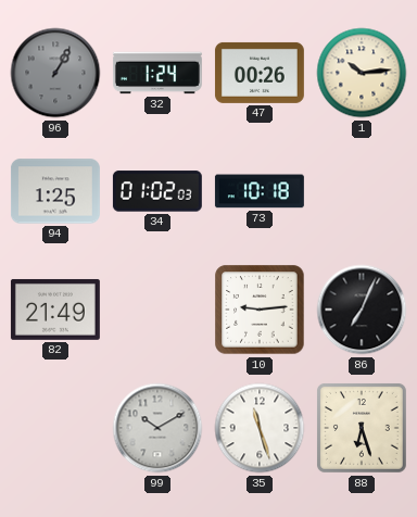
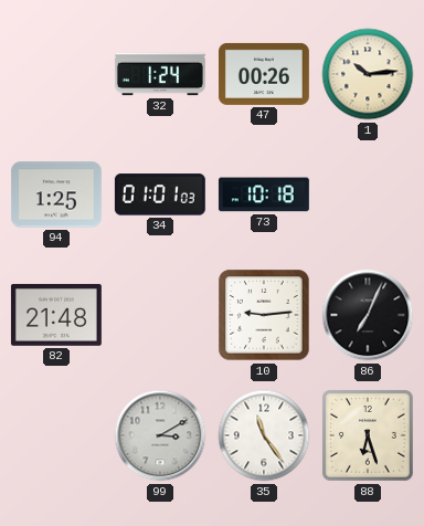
96: 1:05 -> none
34: 01:02 -> 01:01
82: 21:49 -> 21:48
99: 10:10 -> 3:10
35: 11:27 -> 11:24
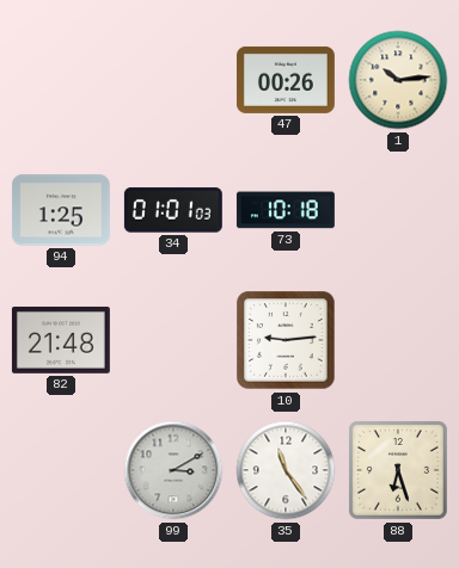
32: 1:24 -> none
86: 7:04 -> none
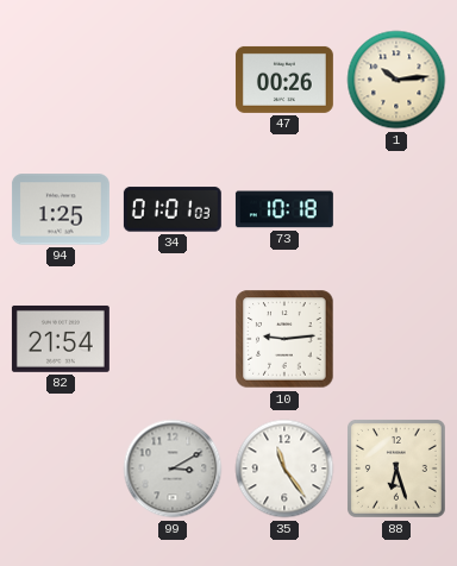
82: 21:48 -> 21:54
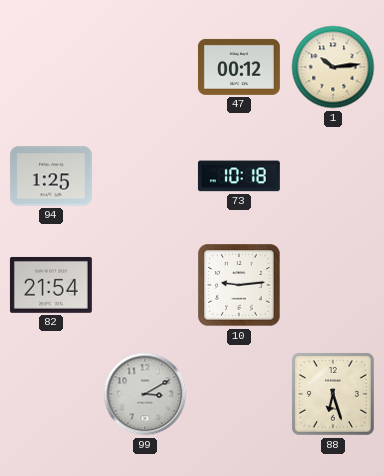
47: 00:26 -> 00:12
34: 01:01 -> none
35: 11:24 -> none
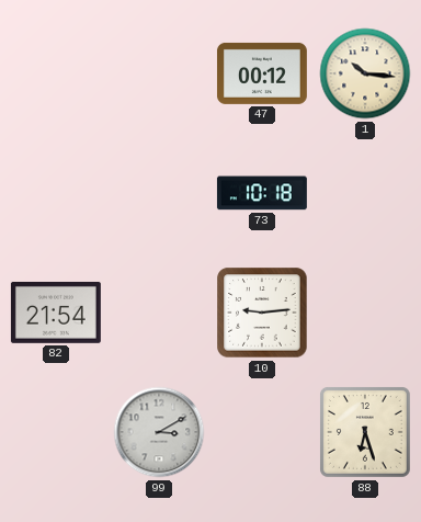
1: 10:14 -> 10:16
94: 1:25 -> none
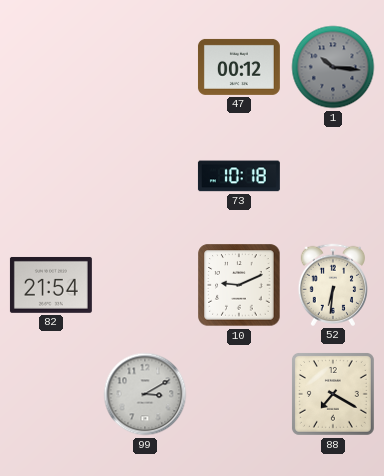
1 dial: cream -> grey
10: 9:14 -> 9:11
52: none -> 6:31
88: 6:27 -> 7:20
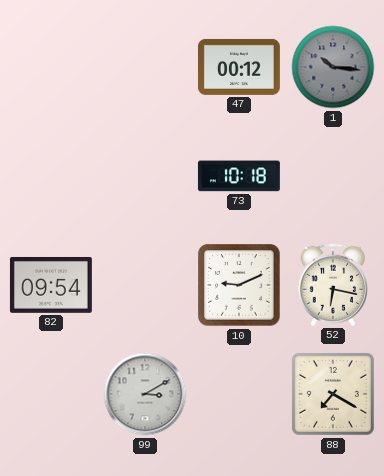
82: 21:54 -> 09:54
52: 6:31 -> 6:17
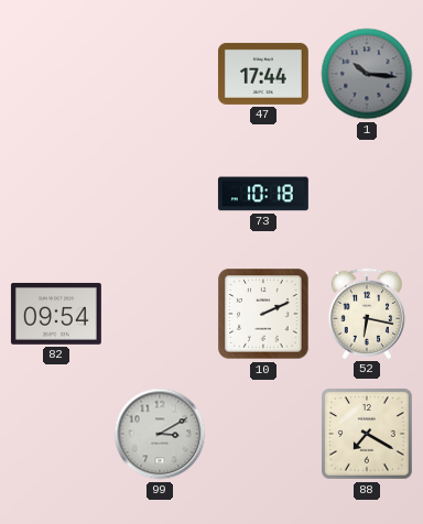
47: 00:12 -> 17:44
10: 9:11 -> 2:11
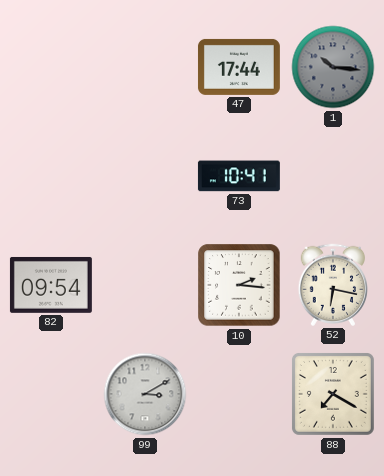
73: 10:18 -> 10:41
10: 2:11 -> 2:16
